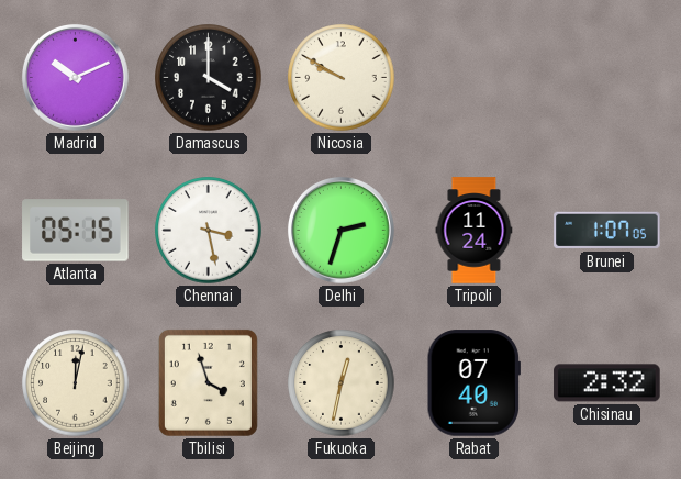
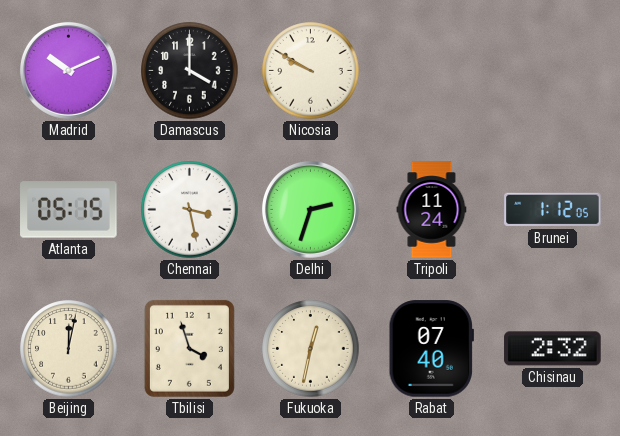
Brunei: 1:07 -> 1:12
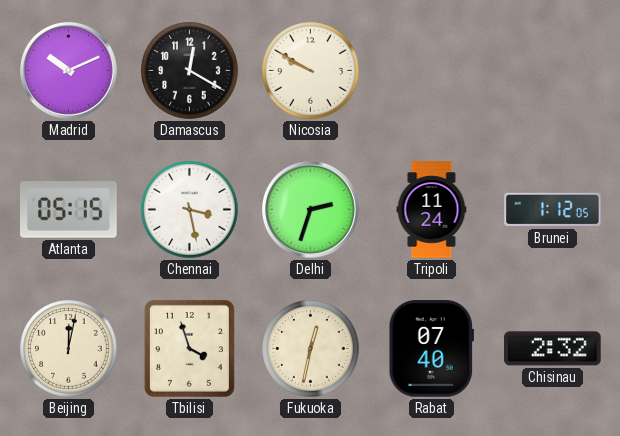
Damascus: 4:00 -> 12:20
